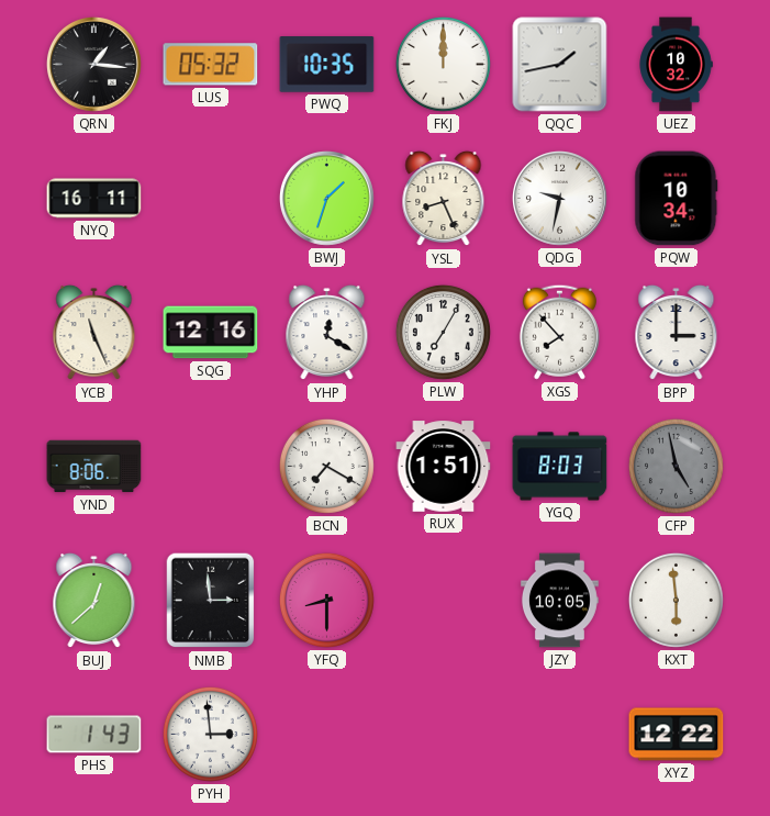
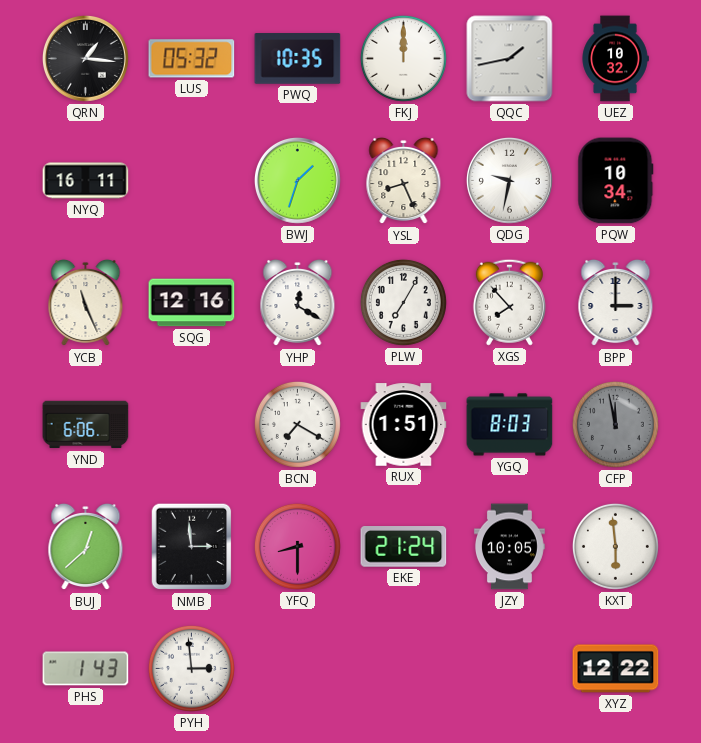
YND: 8:06 -> 6:06
CFP: 4:58 -> 11:58
EKE: none -> 21:24
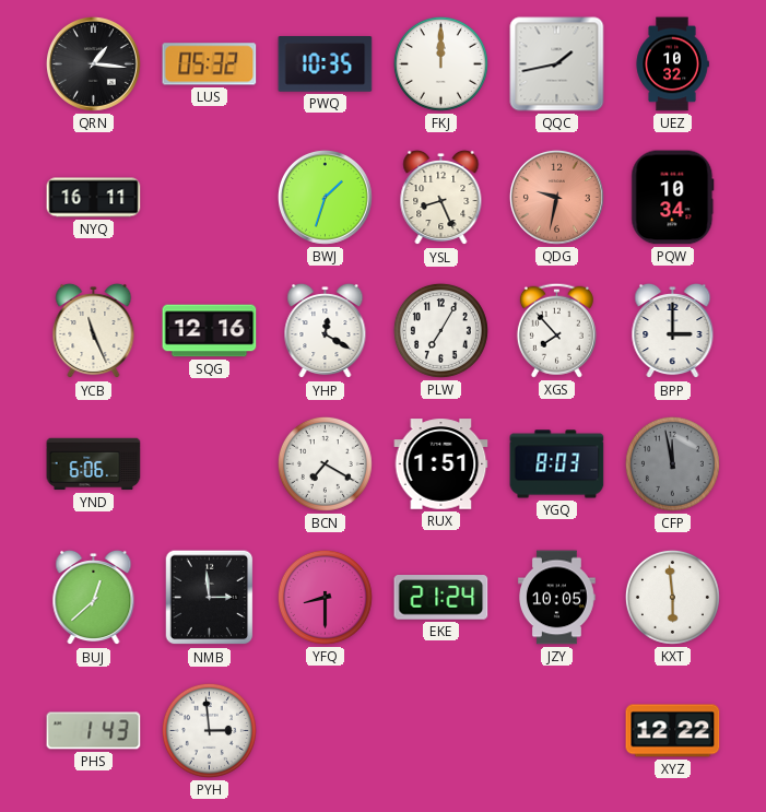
QDG dial: white -> salmon
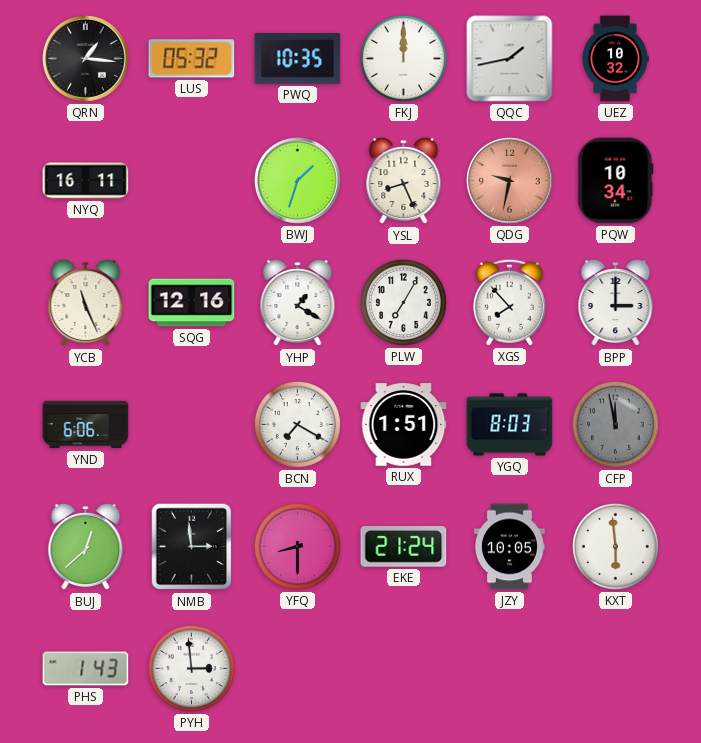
YHP: 12:20 -> 1:20
XYZ: 12:22 -> none
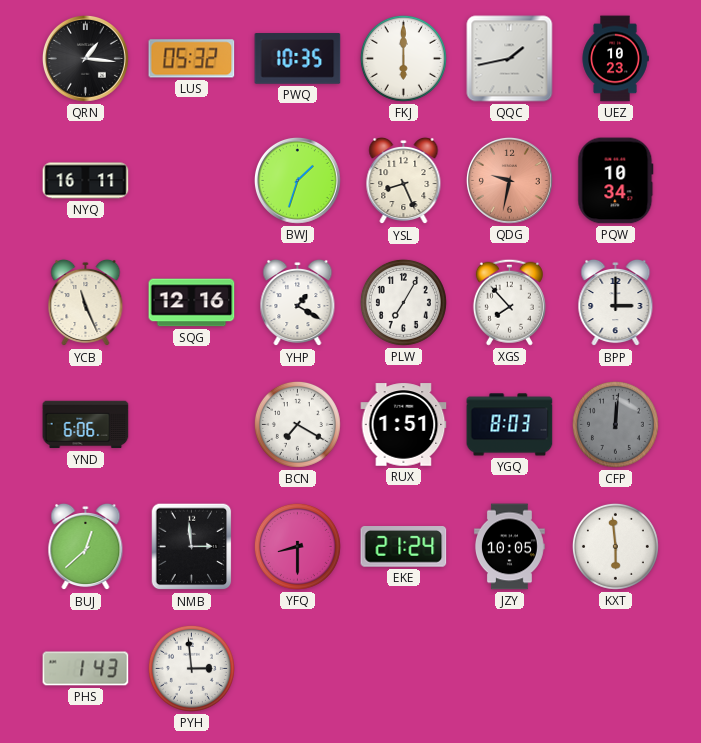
FKJ: 12:00 -> 6:00
UEZ: 10:32 -> 10:23
CFP: 11:58 -> 12:01
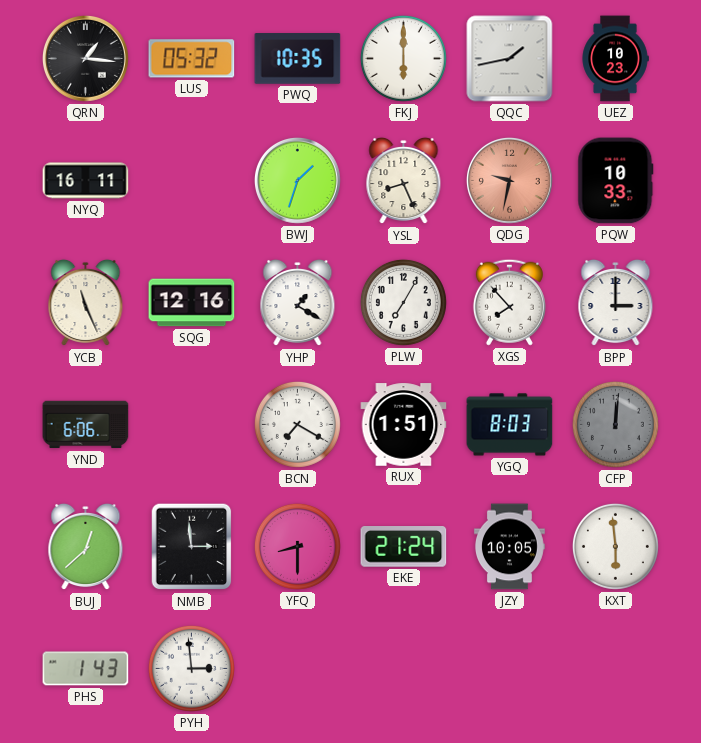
PQW: 10:34 -> 10:33
